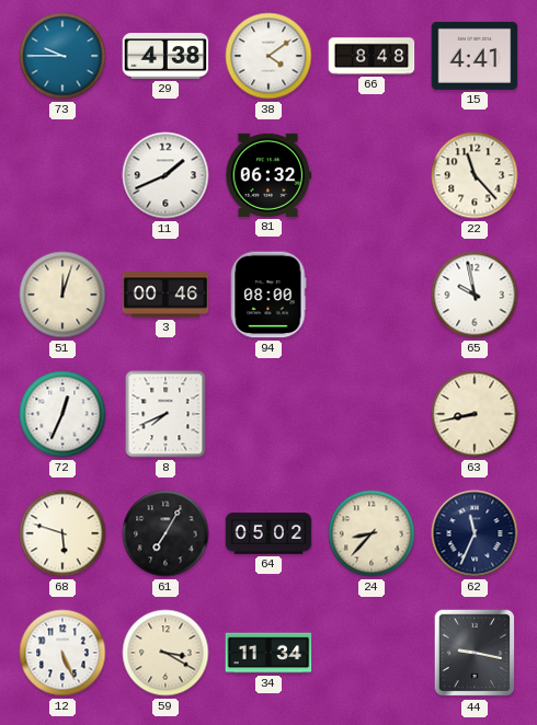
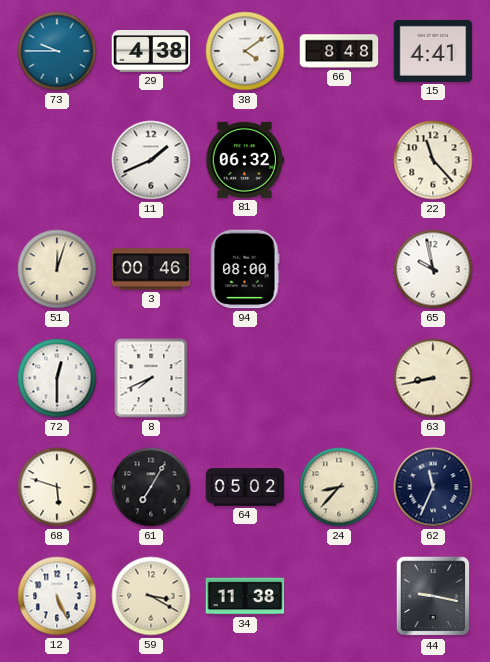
72: 12:34 -> 12:30
34: 11:34 -> 11:38
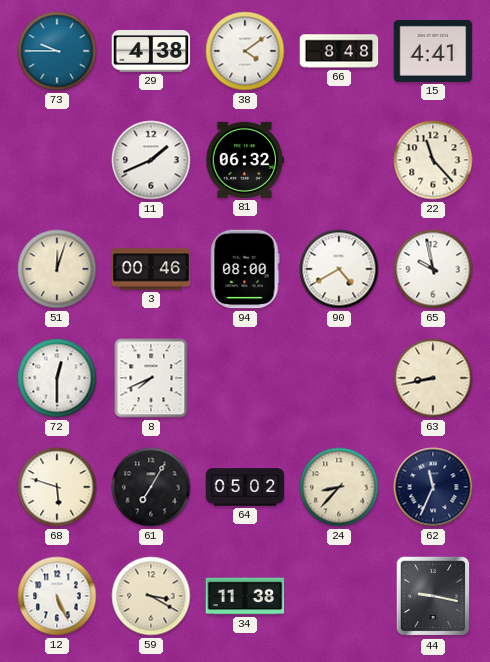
90: none -> 4:40
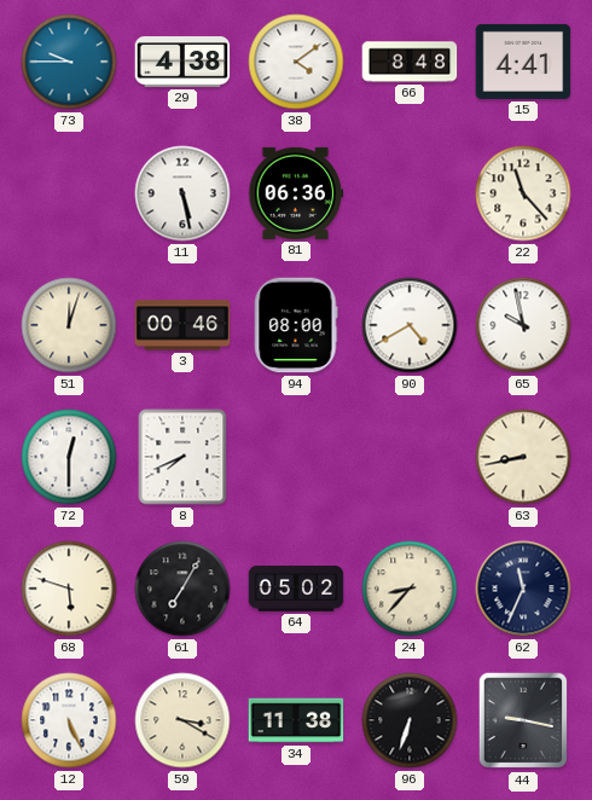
11: 1:41 -> 5:28
81: 06:32 -> 06:36
96: none -> 6:33
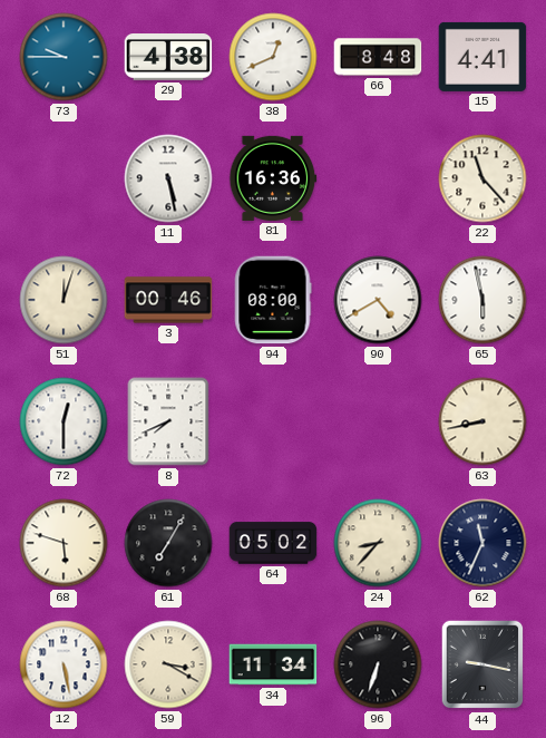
38: 4:09 -> 12:41
81: 06:36 -> 16:36
65: 9:58 -> 5:58
12: 5:26 -> 5:28
34: 11:38 -> 11:34
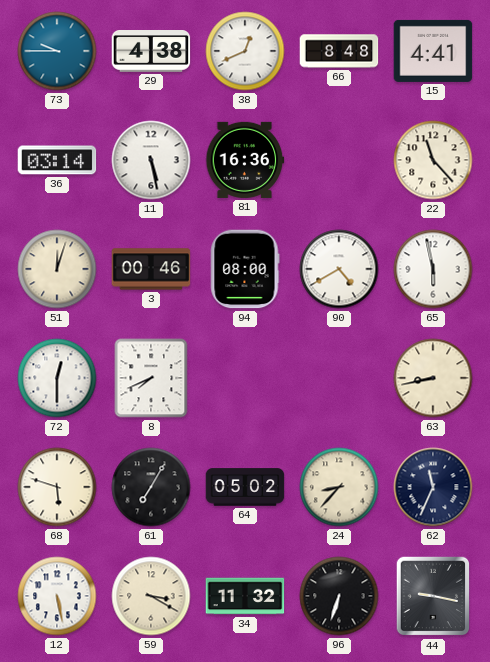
36: none -> 03:14
34: 11:34 -> 11:32
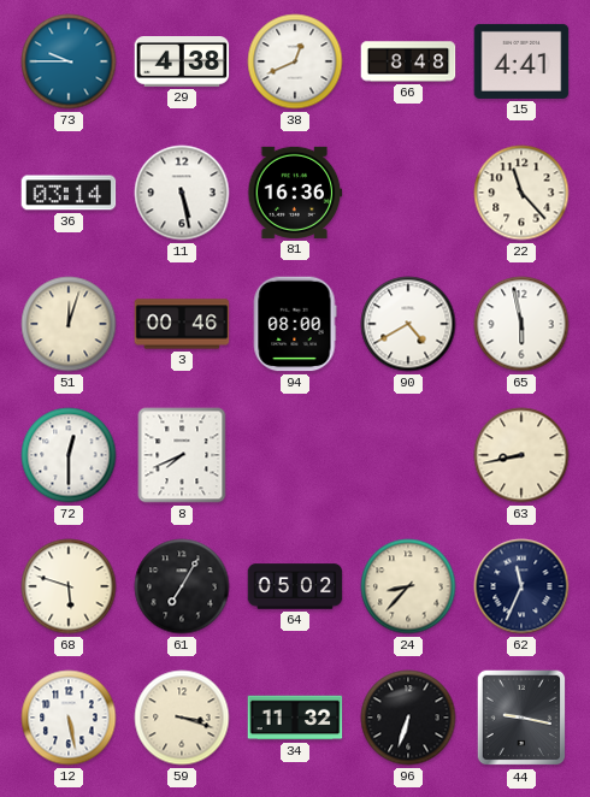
59: 3:20 -> 3:18
